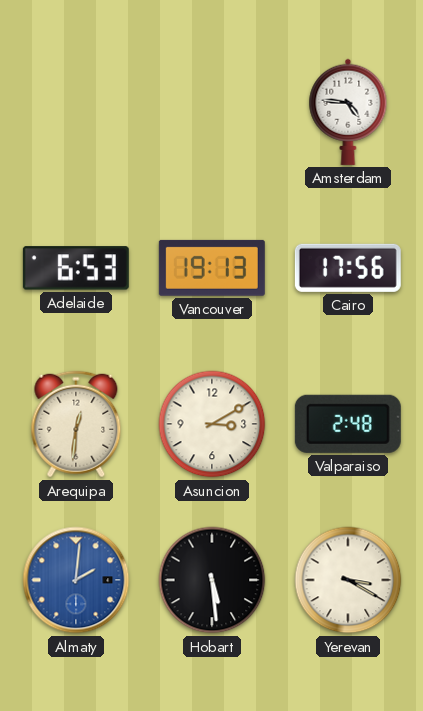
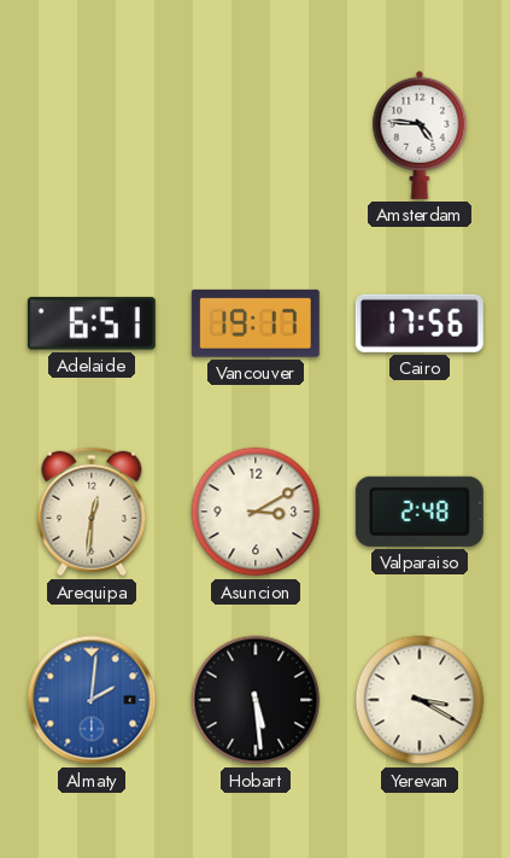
Adelaide: 6:53 -> 6:51
Vancouver: 19:13 -> 19:17
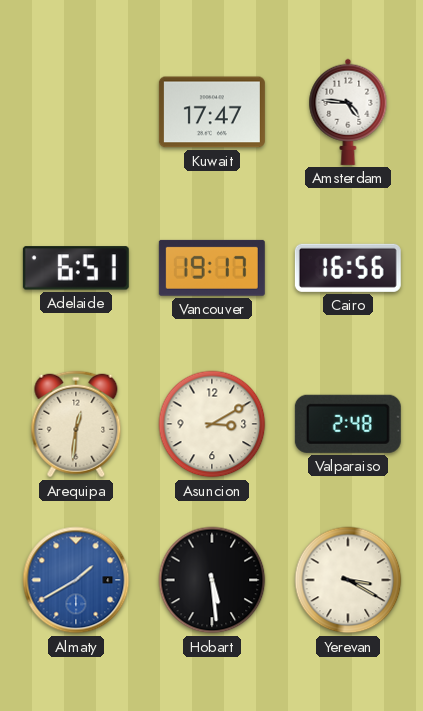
Kuwait: none -> 17:47
Cairo: 17:56 -> 16:56
Almaty: 2:01 -> 1:40
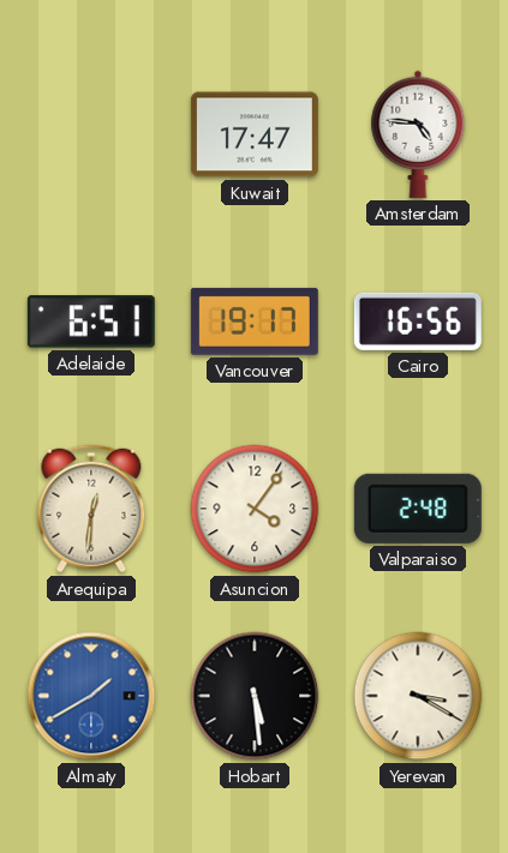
Asuncion: 3:10 -> 4:06
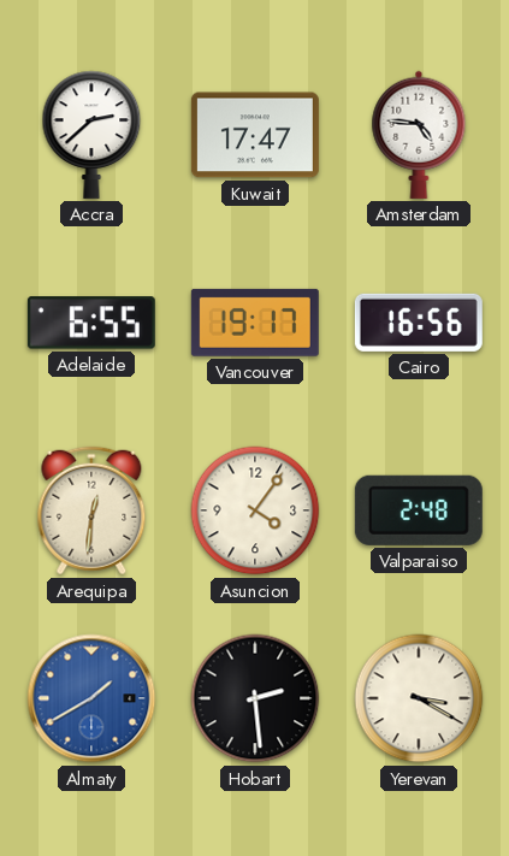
Accra: none -> 2:38
Adelaide: 6:51 -> 6:55
Hobart: 5:29 -> 2:29
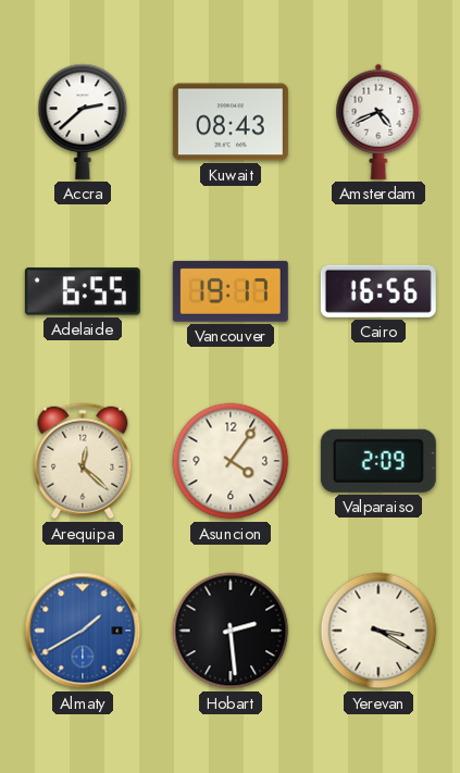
Kuwait: 17:47 -> 08:43
Amsterdam: 4:46 -> 4:41
Arequipa: 12:31 -> 12:22
Valparaiso: 2:48 -> 2:09
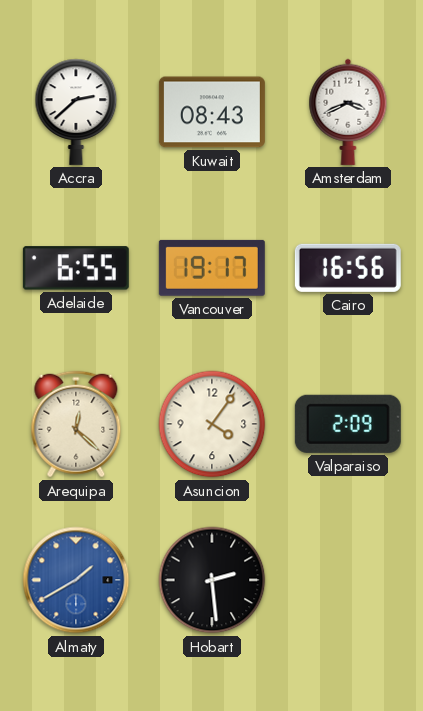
Amsterdam: 4:41 -> 3:41
Yerevan: 3:20 -> none
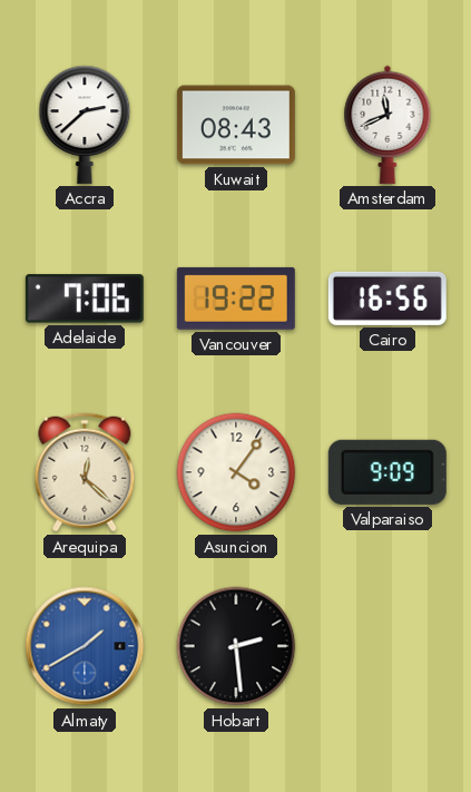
Amsterdam: 3:41 -> 11:41
Adelaide: 6:55 -> 7:06
Vancouver: 19:17 -> 19:22
Valparaiso: 2:09 -> 9:09
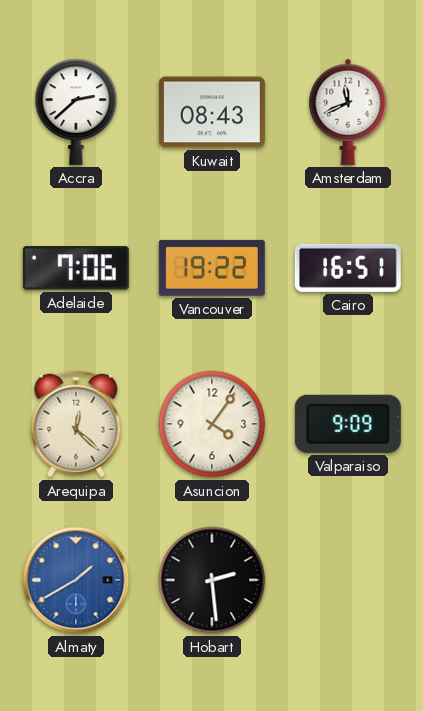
Cairo: 16:56 -> 16:51
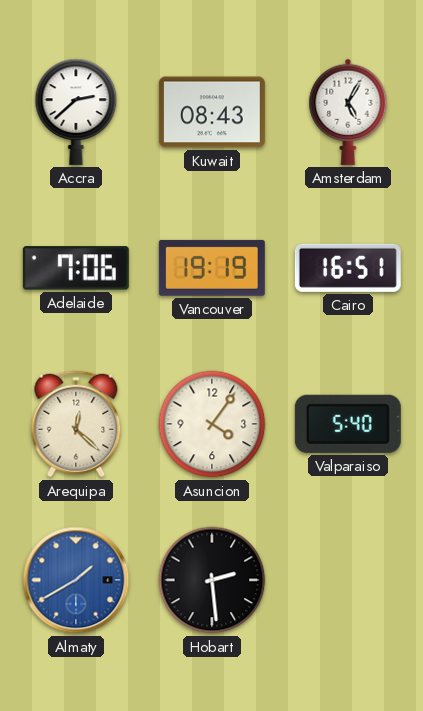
Amsterdam: 11:41 -> 5:05
Vancouver: 19:22 -> 19:19
Valparaiso: 9:09 -> 5:40
